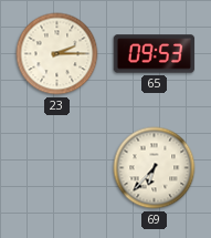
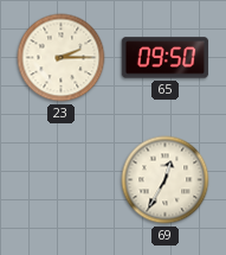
65: 09:53 -> 09:50
69: 6:37 -> 12:35
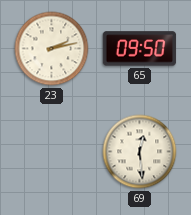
23: 2:15 -> 2:13
69: 12:35 -> 12:29
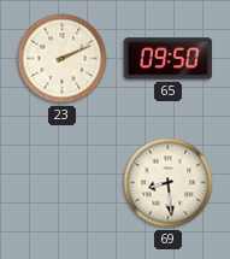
23: 2:13 -> 2:11
69: 12:29 -> 8:29
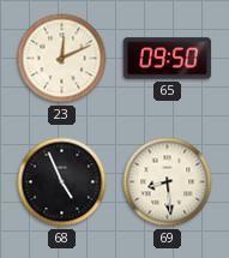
23: 2:11 -> 12:11
68: none -> 4:56
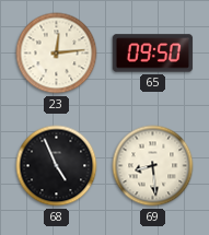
23: 12:11 -> 12:14
